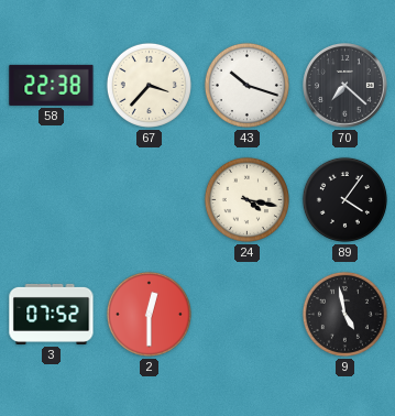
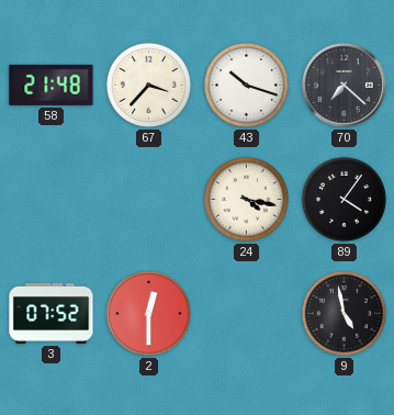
58: 22:38 -> 21:48
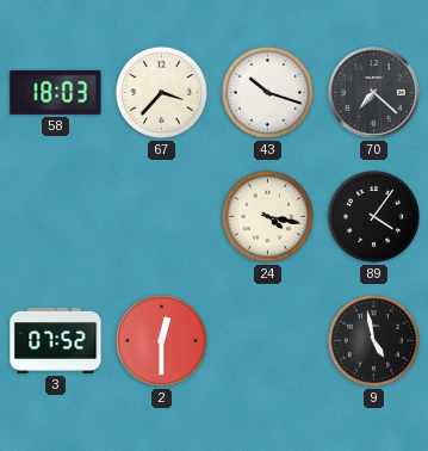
58: 21:48 -> 18:03
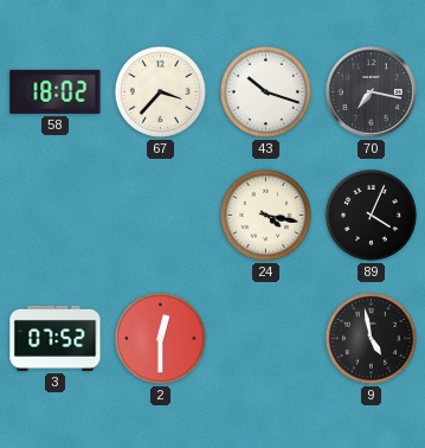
58: 18:03 -> 18:02
70: 7:22 -> 7:17
89: 4:06 -> 4:04
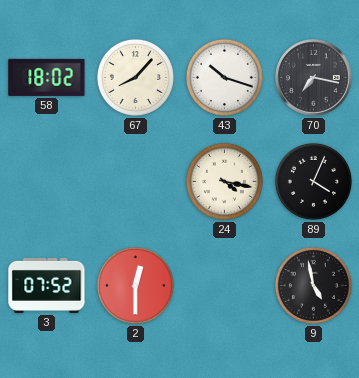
67: 3:37 -> 8:07
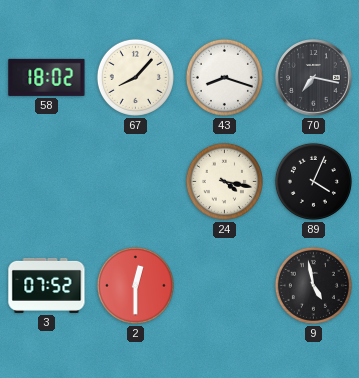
43: 10:18 -> 8:18
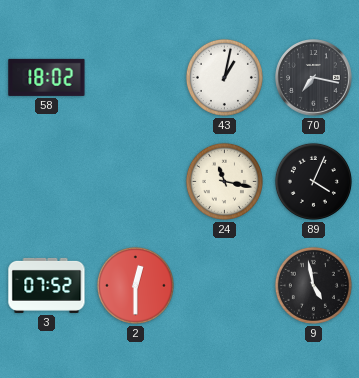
67: 8:07 -> none
43: 8:18 -> 1:02
24: 4:17 -> 11:17
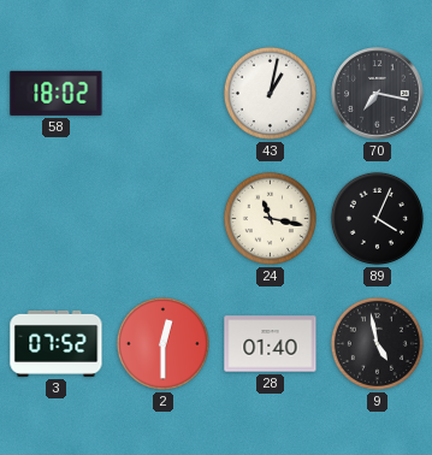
28: none -> 01:40
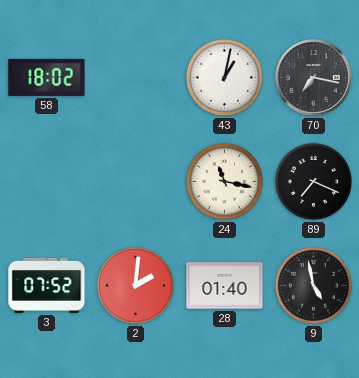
89: 4:04 -> 7:19
2: 12:30 -> 2:01
